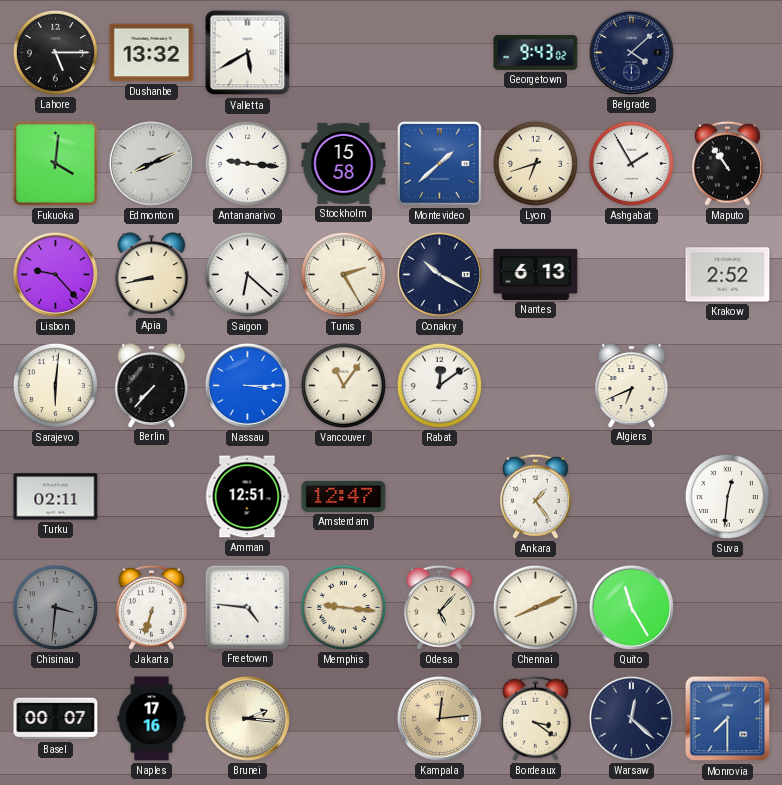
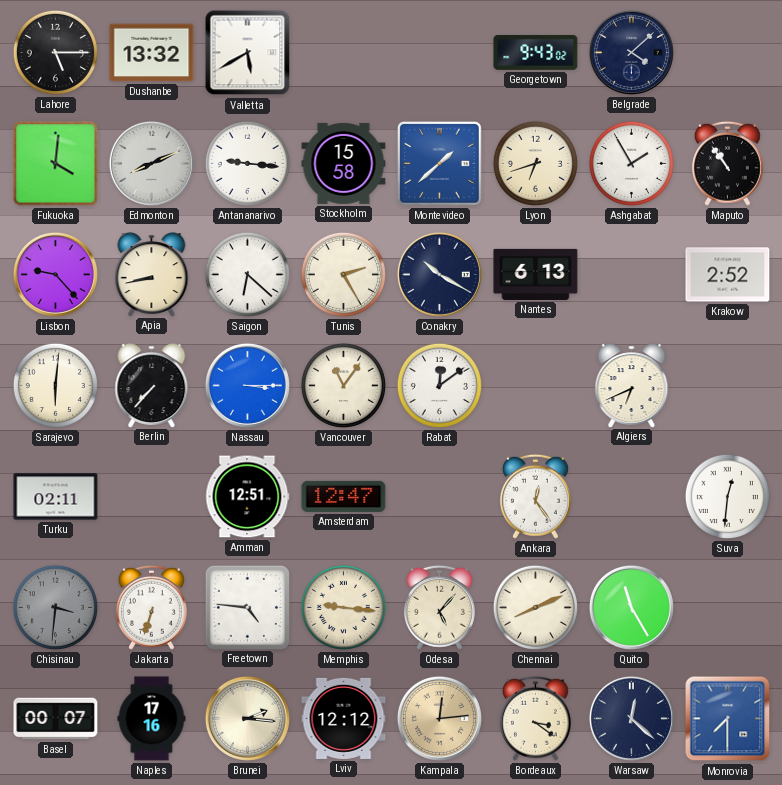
Ankara: 1:24 -> 12:24
Lviv: none -> 12:12
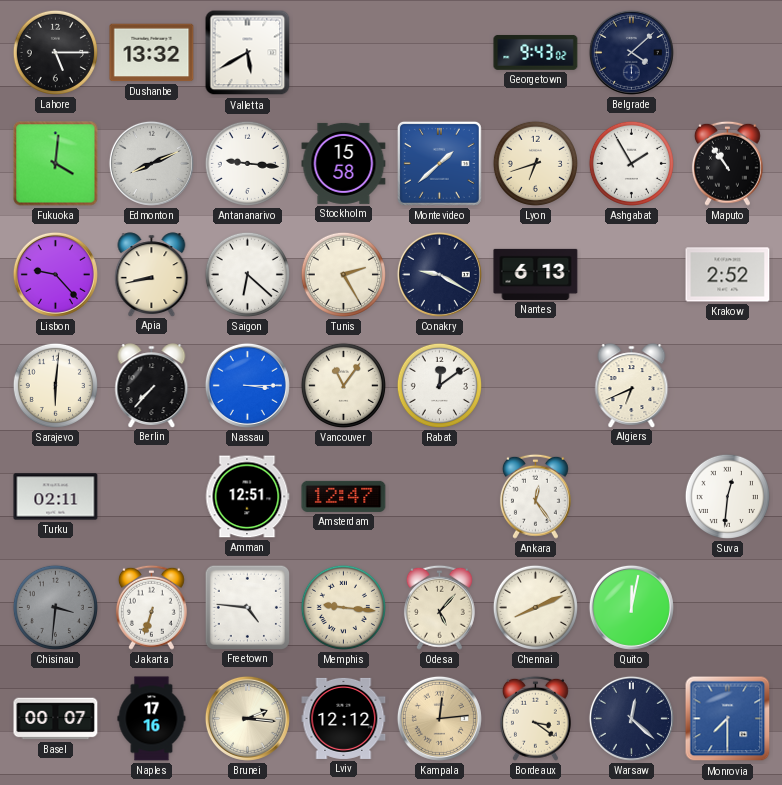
Conakry: 10:20 -> 9:20
Quito: 11:25 -> 12:02
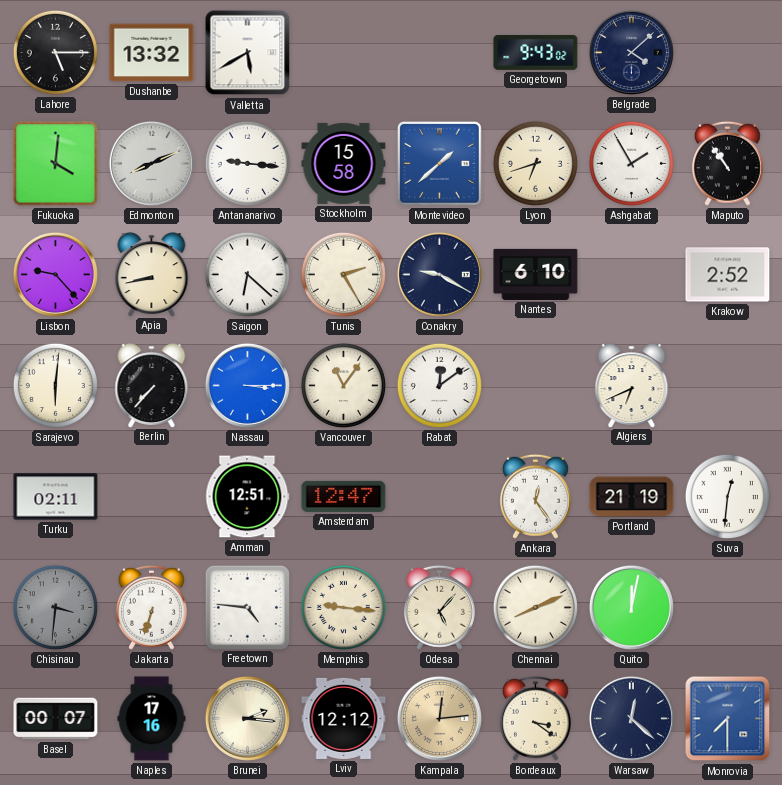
Nantes: 6:13 -> 6:10
Portland: none -> 21:19
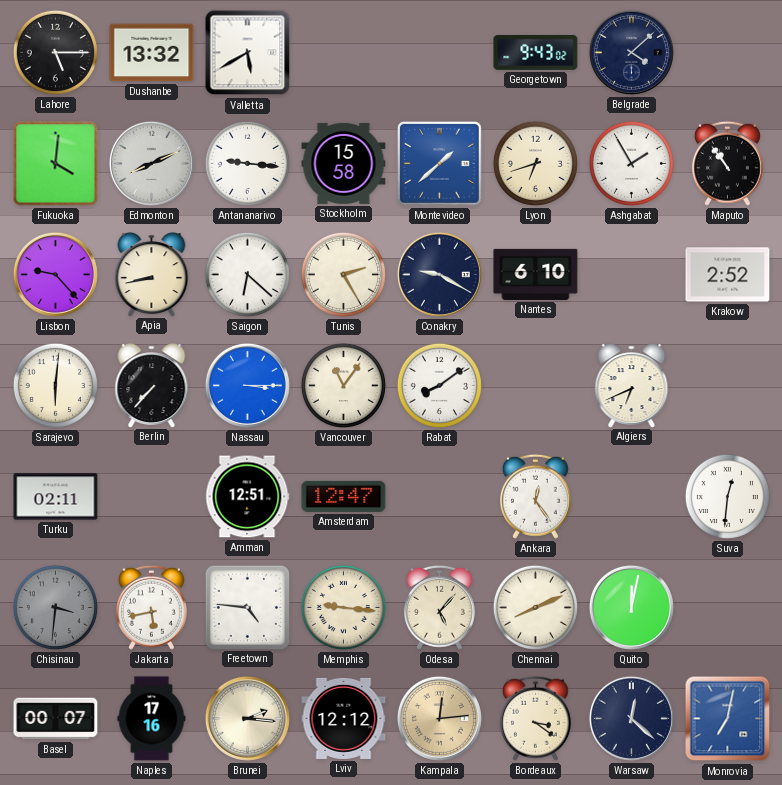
Rabat: 12:09 -> 8:09
Portland: 21:19 -> none
Jakarta: 6:33 -> 5:43
Monrovia: 7:30 -> 7:02
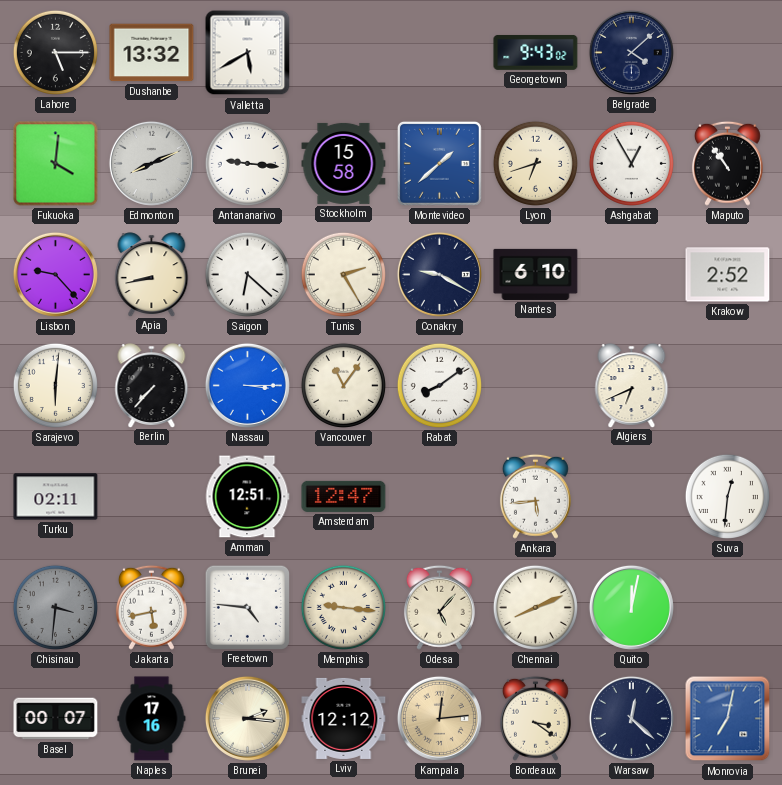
Ashgabat: 1:55 -> 12:55
Ankara: 12:24 -> 5:44
